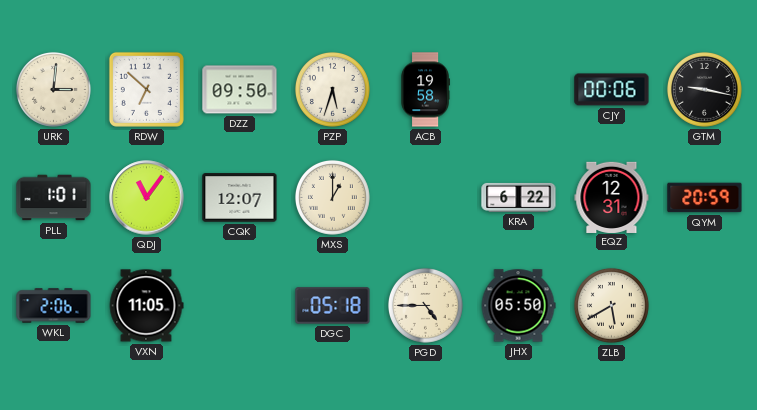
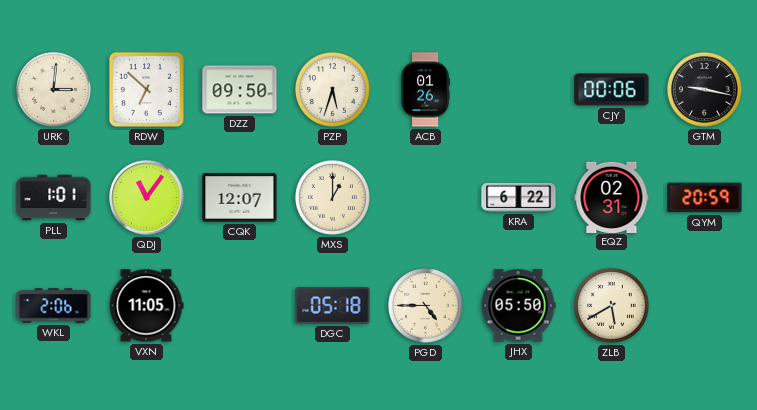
ACB: 19:58 -> 01:26
EQZ: 12:31 -> 02:31
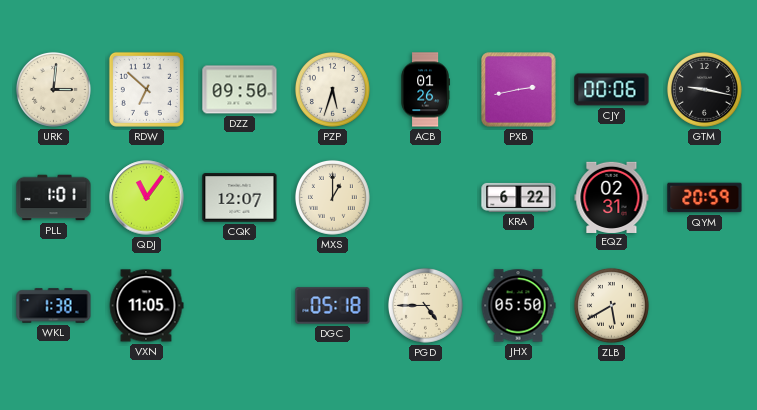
PXB: none -> 2:43
WKL: 2:06 -> 1:38
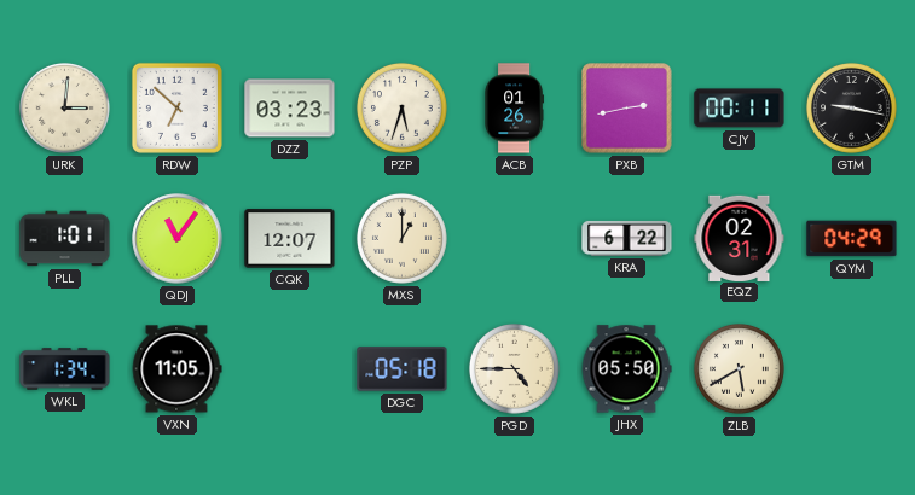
DZZ: 09:50 -> 03:23
CJY: 00:06 -> 00:11
QYM: 20:59 -> 04:29
WKL: 1:38 -> 1:34
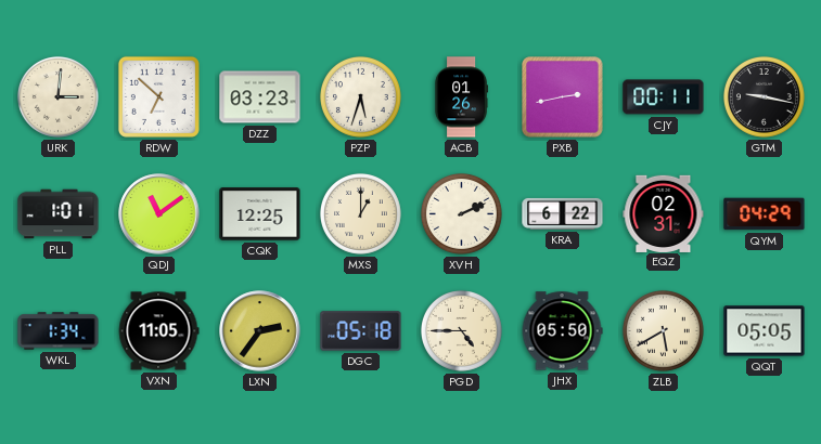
QDJ: 11:06 -> 11:09
CQK: 12:07 -> 12:25
XVH: none -> 2:11
LXN: none -> 2:36
QQT: none -> 05:05
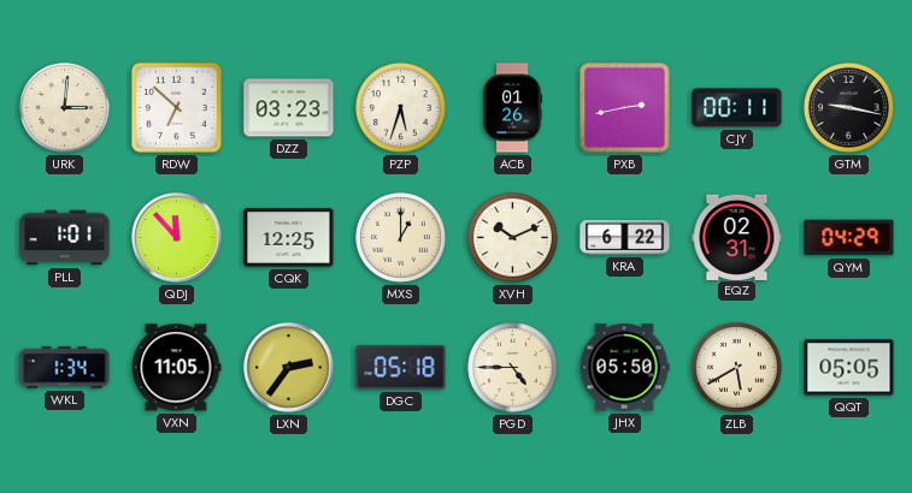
QDJ: 11:09 -> 11:53
XVH: 2:11 -> 10:11
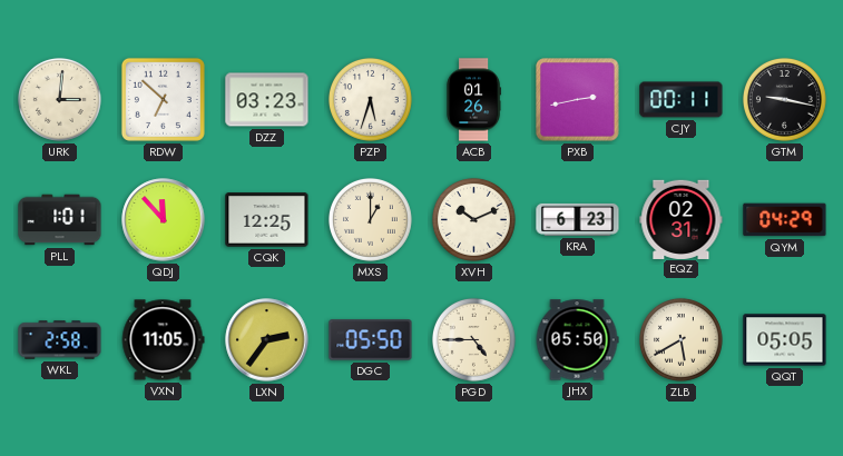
KRA: 6:22 -> 6:23
WKL: 1:34 -> 2:58
DGC: 05:18 -> 05:50
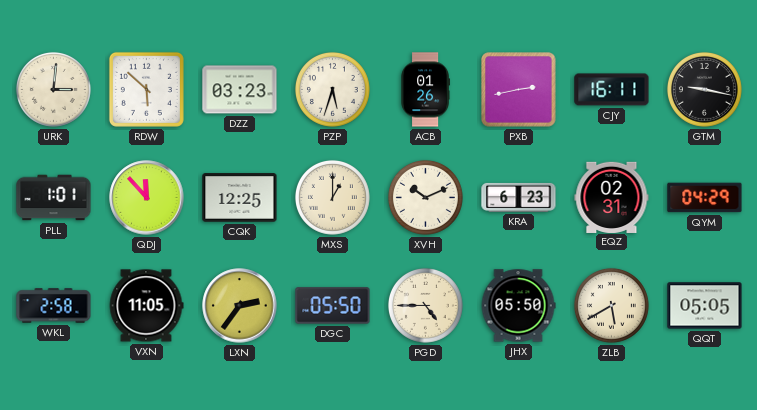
RDW: 6:52 -> 5:52
CJY: 00:11 -> 16:11
